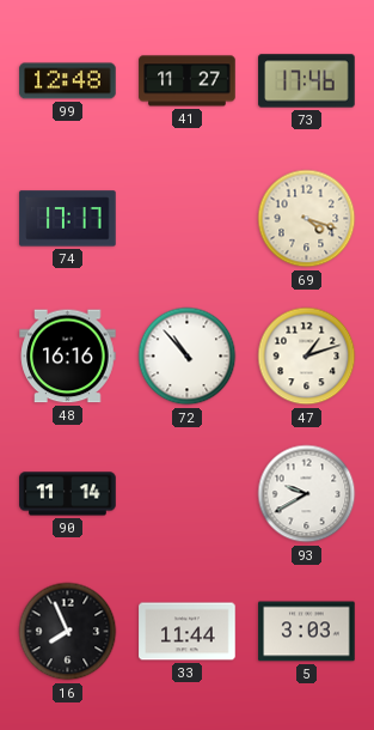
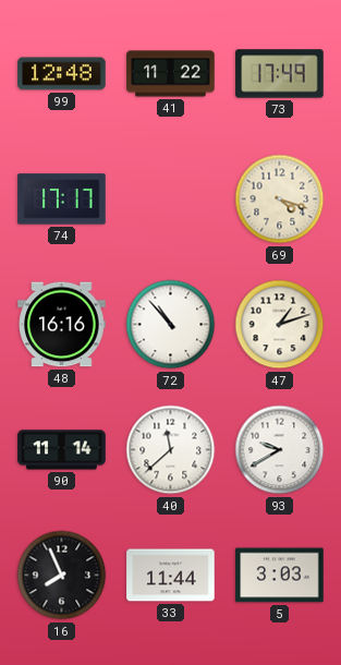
41: 11:27 -> 11:22
73: 17:46 -> 17:49
40: none -> 11:38
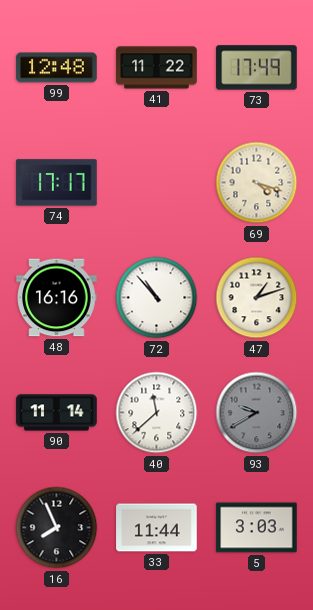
93 dial: white -> grey
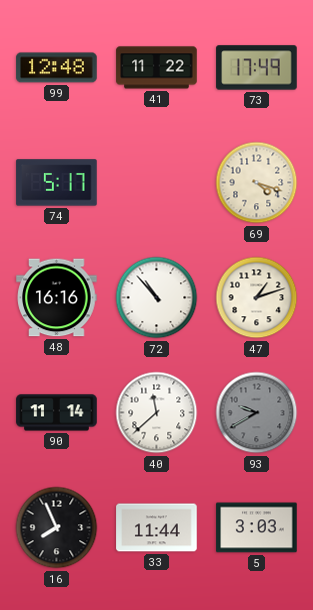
74: 17:17 -> 5:17
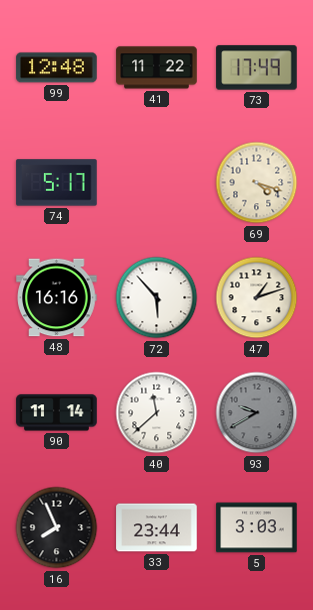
72: 10:53 -> 5:53
33: 11:44 -> 23:44
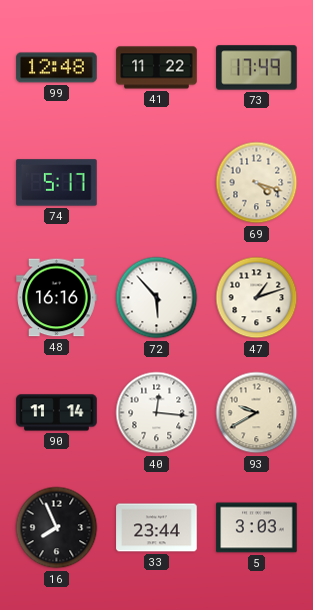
40: 11:38 -> 12:16
93 dial: grey -> cream
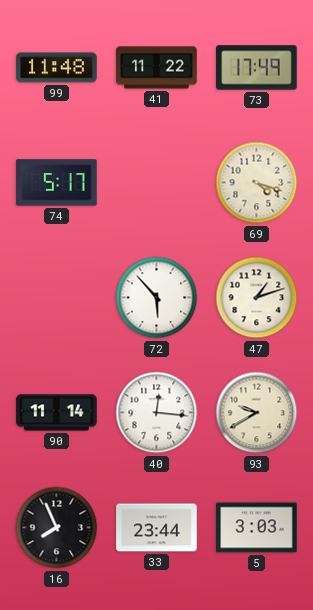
99: 12:48 -> 11:48
48: 16:16 -> none
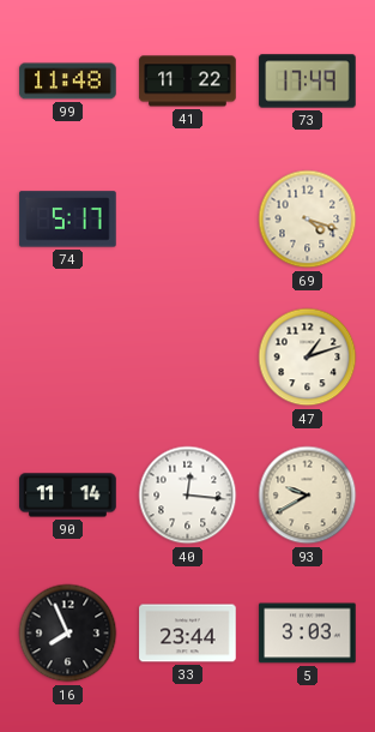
72: 5:53 -> none
